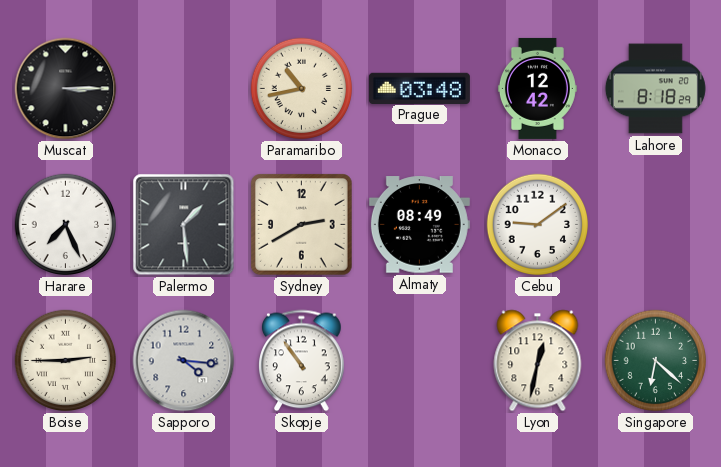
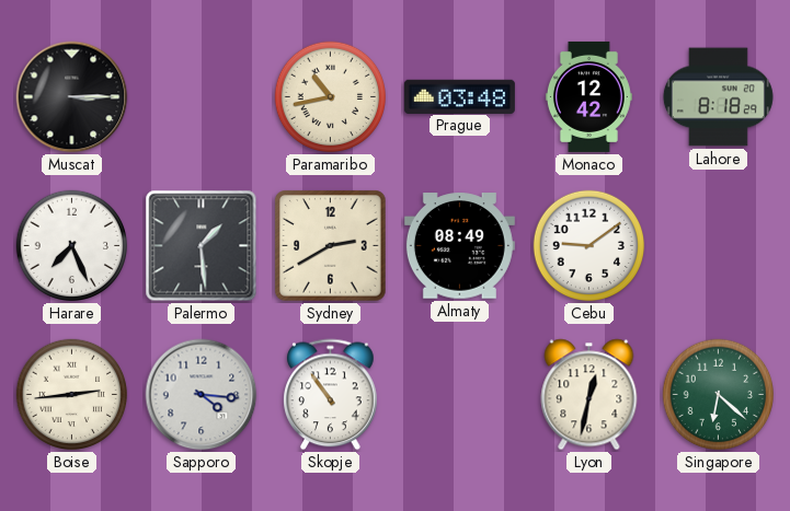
Boise: 2:45 -> 2:44
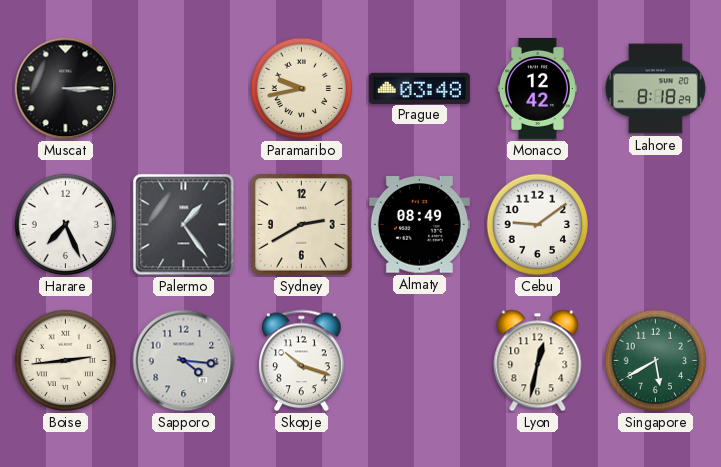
Paramaribo: 10:43 -> 9:43
Palermo: 1:29 -> 1:24
Skopje: 10:54 -> 10:18
Singapore: 6:22 -> 5:40
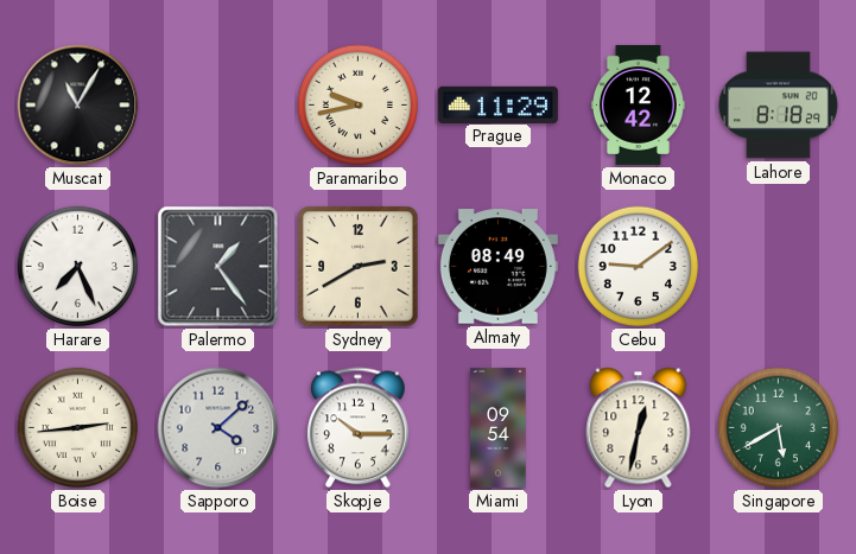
Muscat: 3:15 -> 11:05
Prague: 03:48 -> 11:29
Sapporo: 4:16 -> 4:08
Skopje: 10:18 -> 10:15
Miami: none -> 09:54
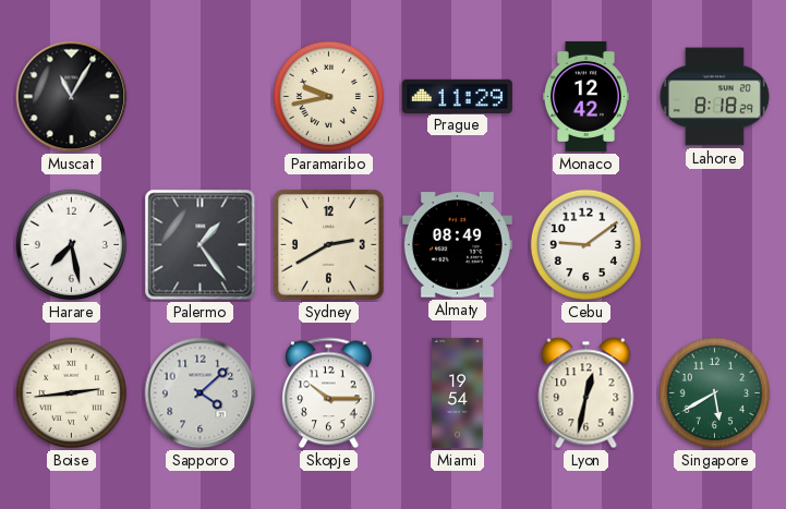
Harare: 7:26 -> 7:28
Miami: 09:54 -> 19:54
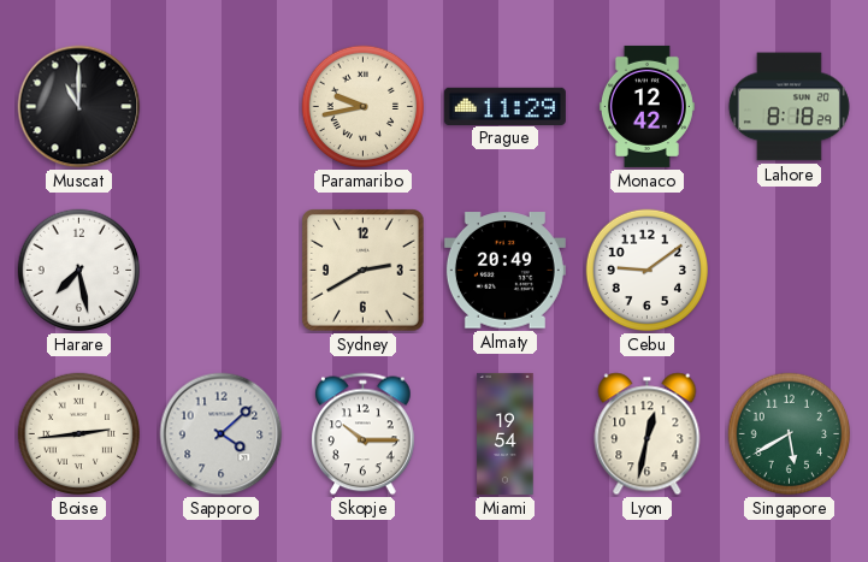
Muscat: 11:05 -> 11:00
Palermo: 1:24 -> none
Almaty: 08:49 -> 20:49
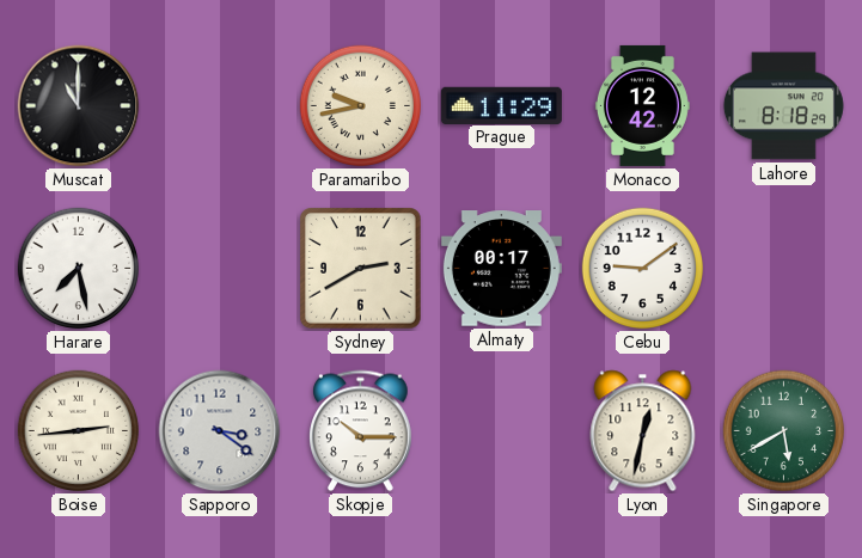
Almaty: 20:49 -> 00:17
Sapporo: 4:08 -> 3:21
Miami: 19:54 -> none
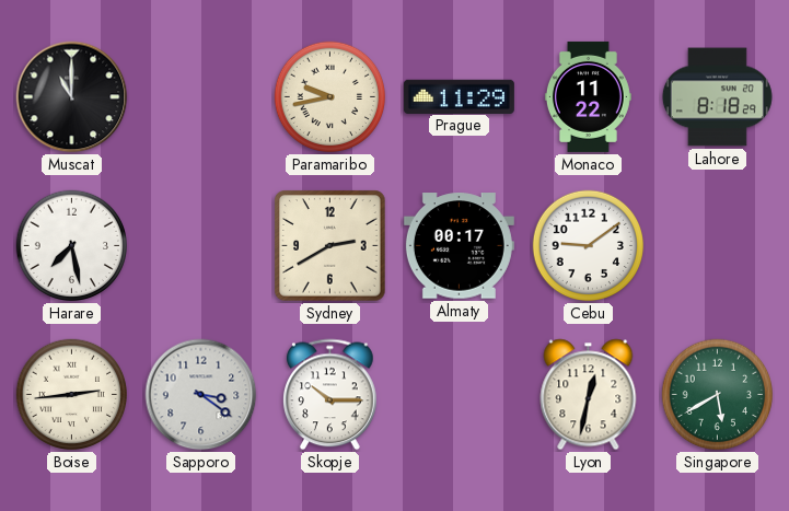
Monaco: 12:42 -> 11:22
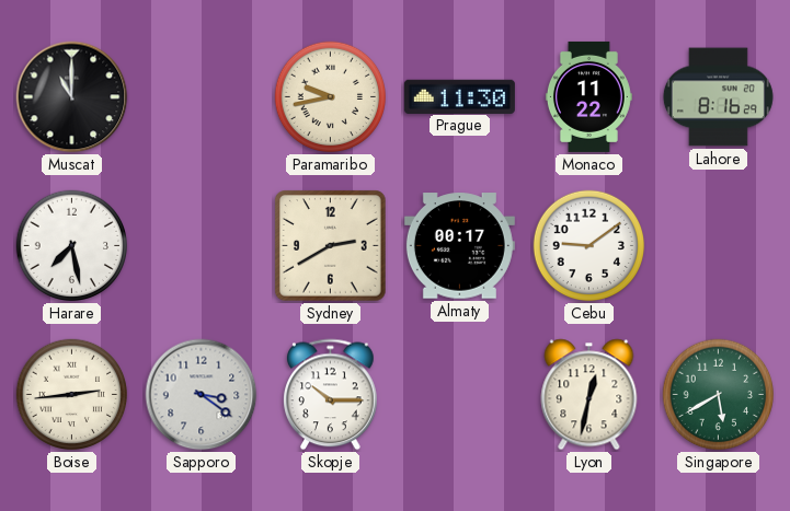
Prague: 11:29 -> 11:30
Lahore: 8:18 -> 8:16
